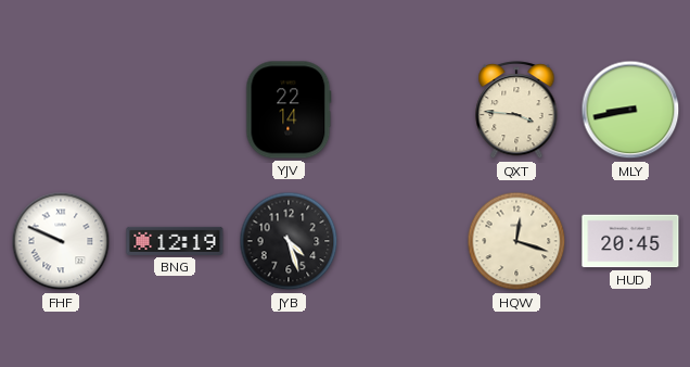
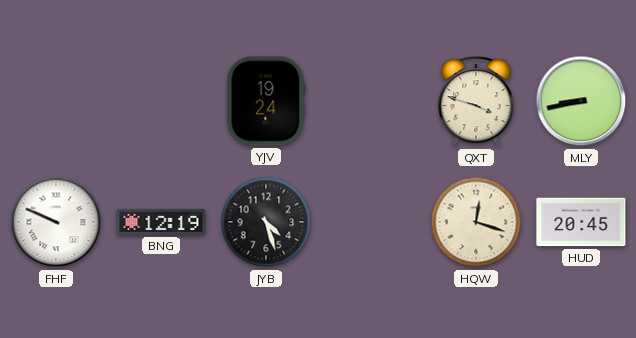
YJV: 22:14 -> 19:24
QXT: 3:46 -> 3:48
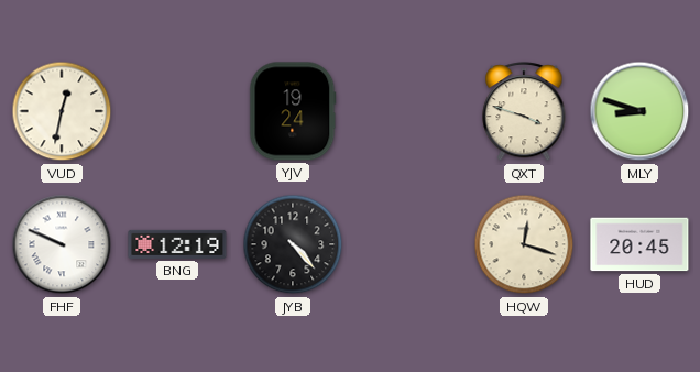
VUD: none -> 12:32
MLY: 8:43 -> 8:48
JYB: 4:27 -> 4:23
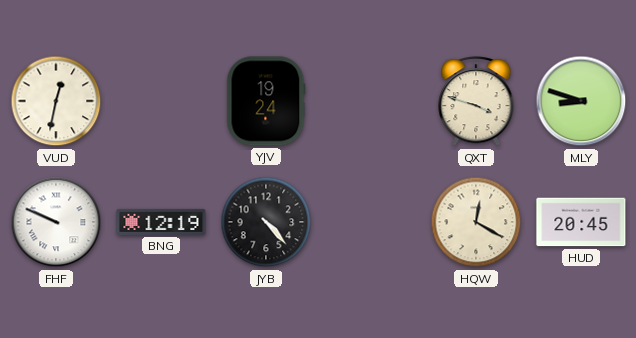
HQW: 12:18 -> 12:20
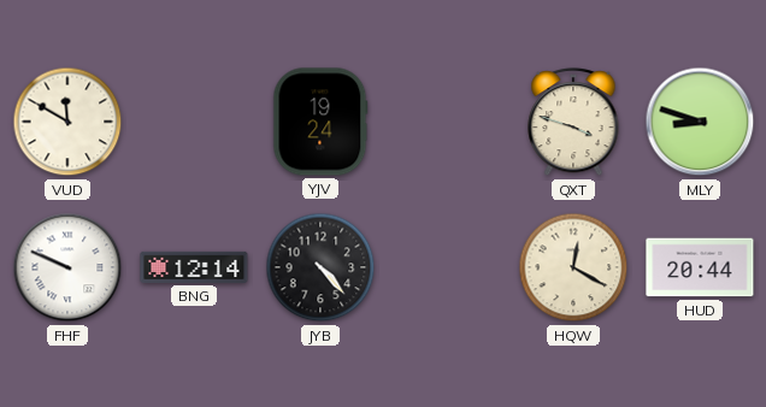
VUD: 12:32 -> 11:50
BNG: 12:19 -> 12:14
HUD: 20:45 -> 20:44
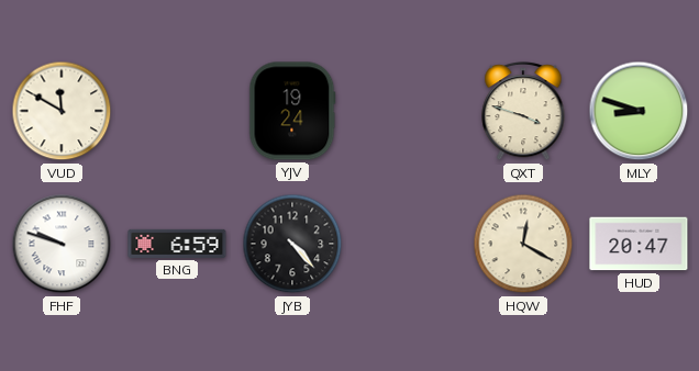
FHF: 9:49 -> 9:48
BNG: 12:14 -> 6:59
HUD: 20:44 -> 20:47
